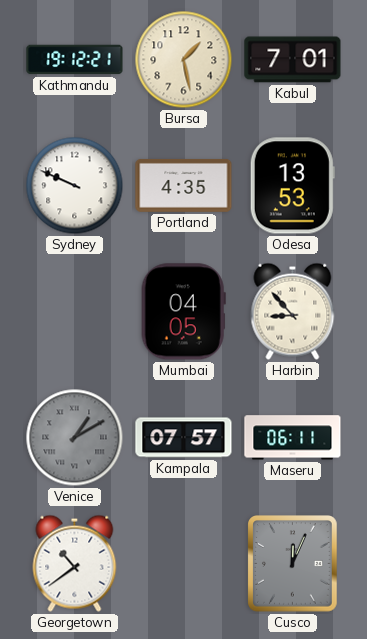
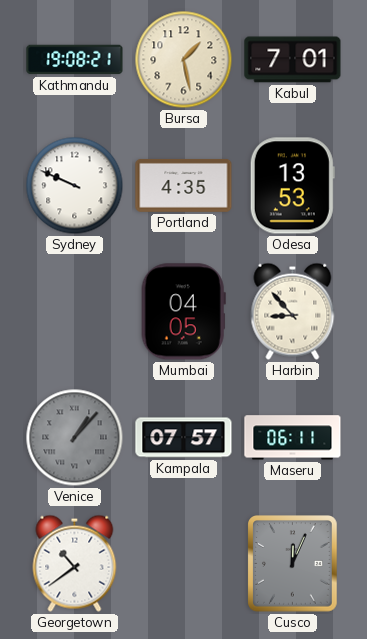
Kathmandu: 19:12 -> 19:08
Venice: 1:10 -> 1:07
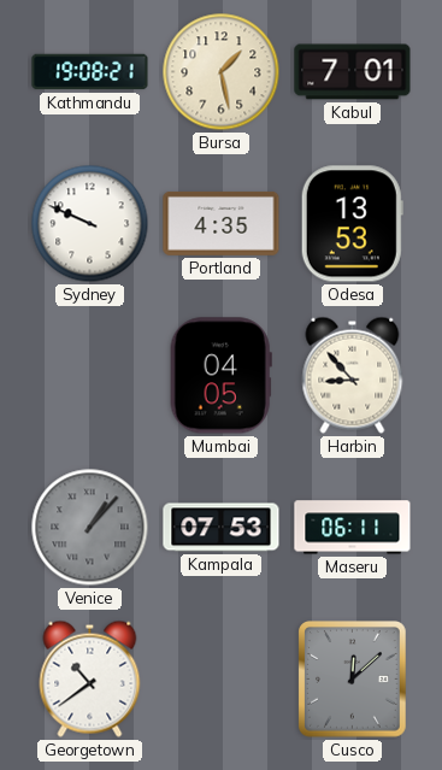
Kampala: 07:57 -> 07:53
Cusco: 12:04 -> 12:08
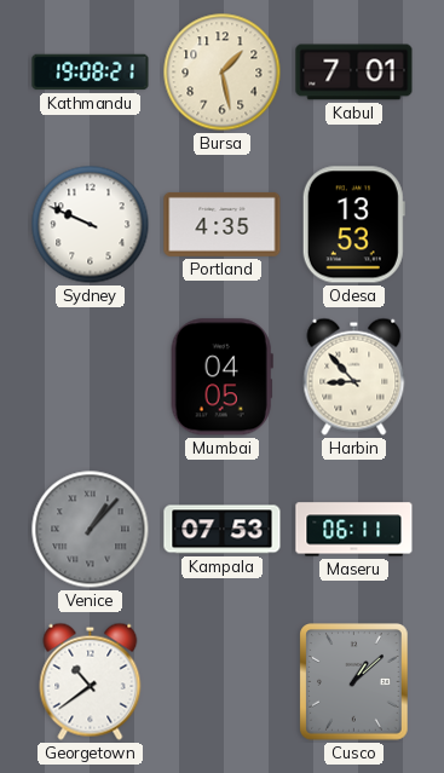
Cusco: 12:08 -> 1:08
